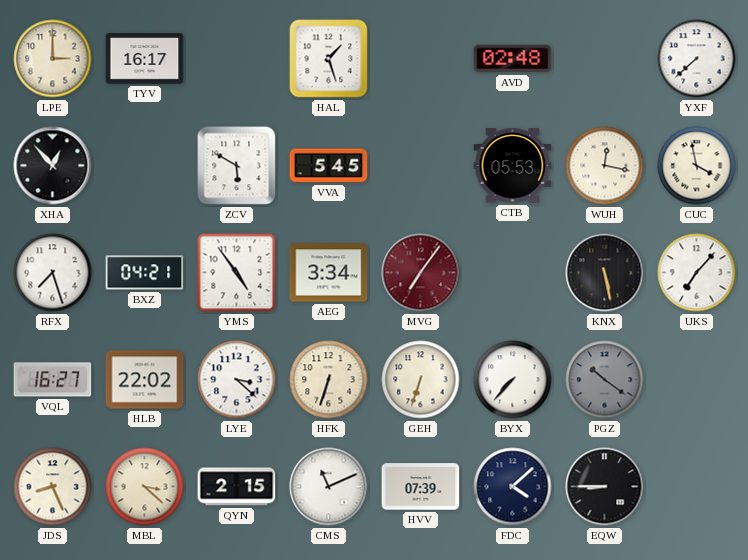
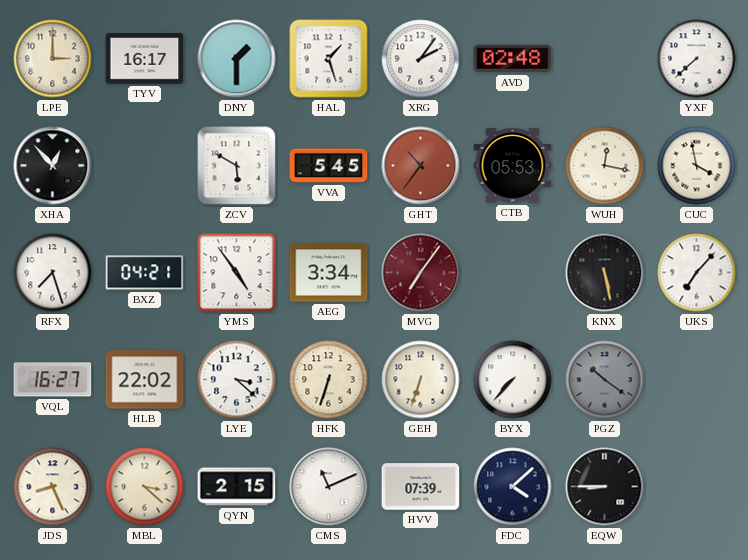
DNY: none -> 1:30
XRG: none -> 2:06
GHT: none -> 10:36
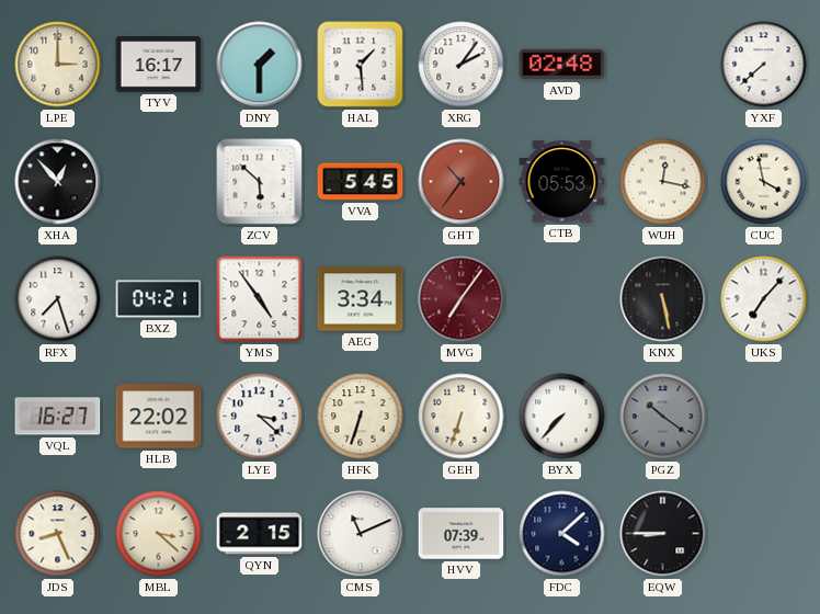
HAL: 1:27 -> 1:29
ZCV: 5:50 -> 5:52
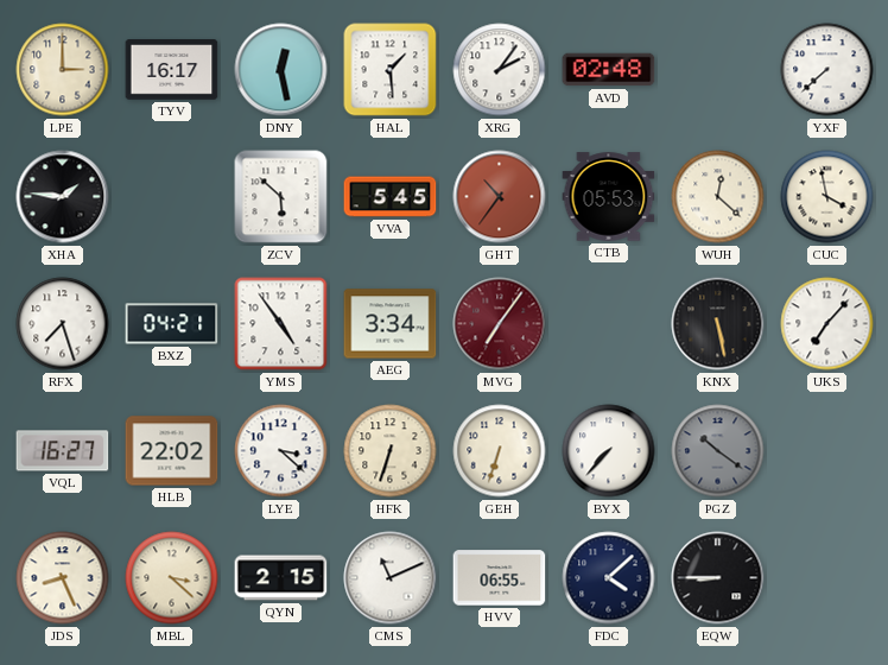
DNY: 1:30 -> 12:28
XHA: 12:53 -> 1:46
WUH: 12:17 -> 12:22
HVV: 07:39 -> 06:55
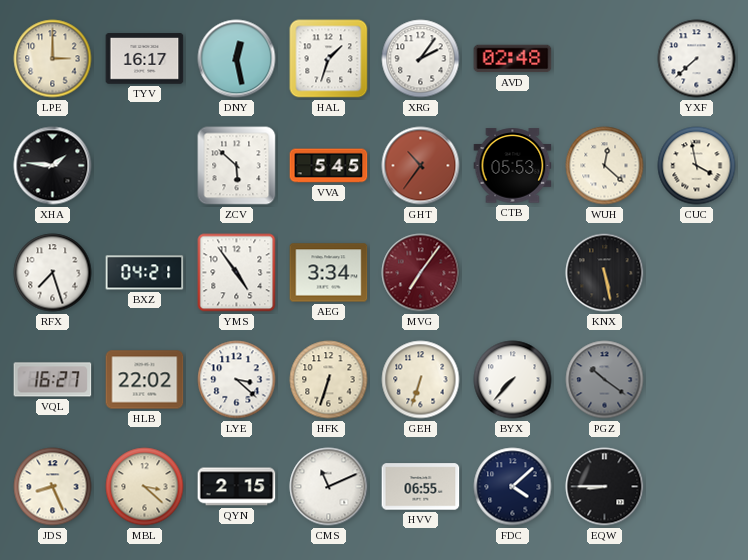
HAL: 1:29 -> 1:33
UKS: 7:07 -> none
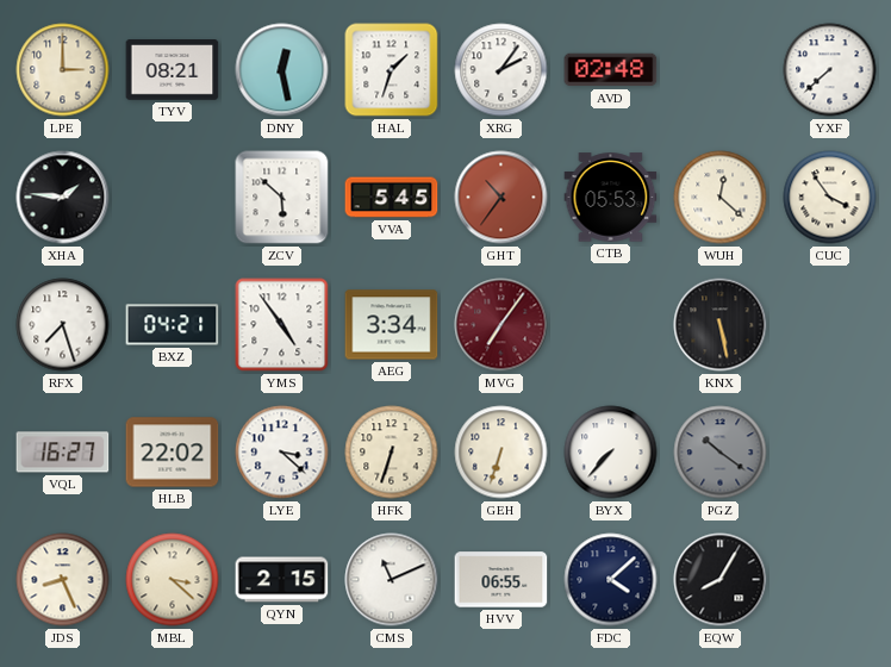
TYV: 16:17 -> 08:21
CUC: 3:58 -> 3:54
EQW: 8:45 -> 8:05
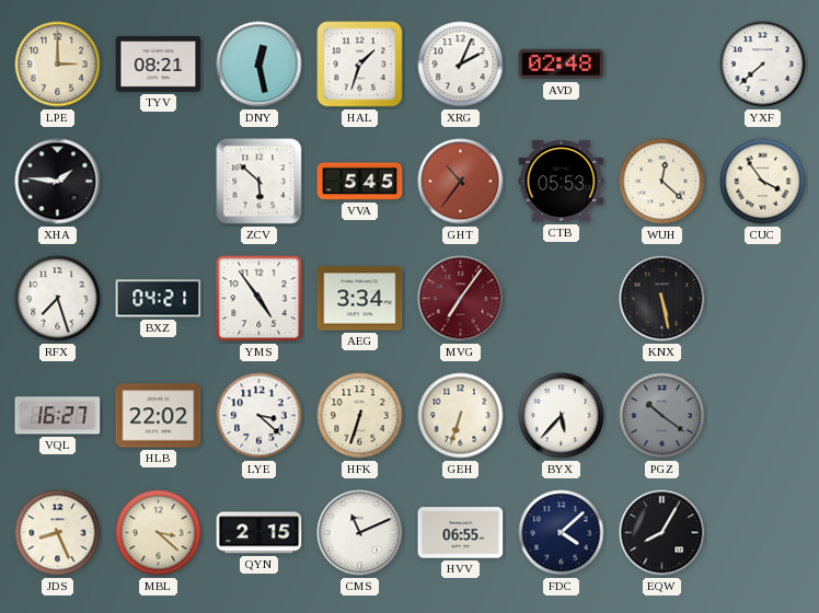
XRG: 2:06 -> 2:04
BYX: 7:37 -> 5:37
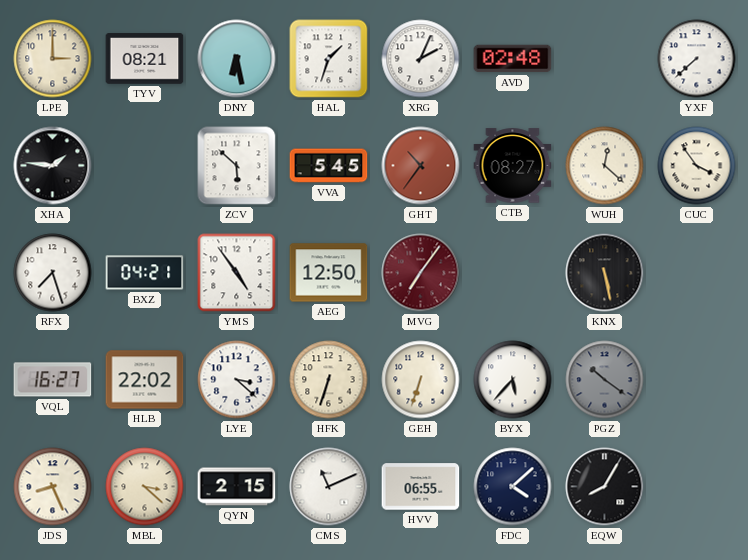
DNY: 12:28 -> 6:28
CTB: 05:53 -> 08:27
AEG: 3:34 -> 12:50
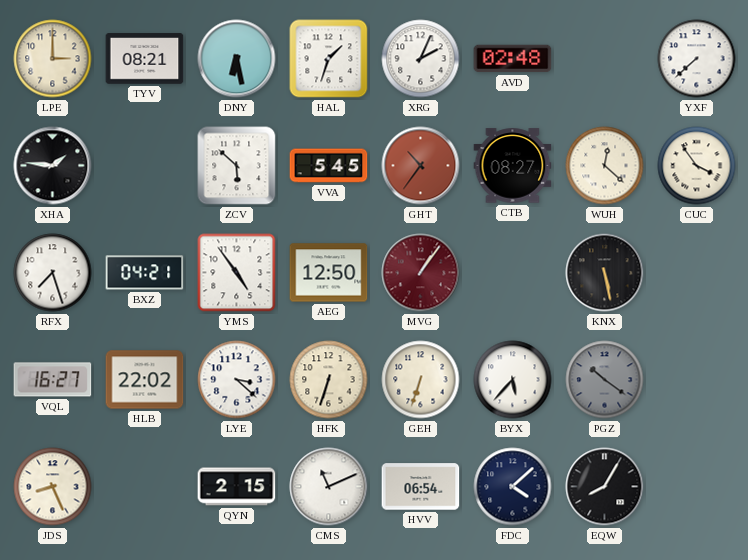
MVG: 7:06 -> 1:06
MBL: 3:22 -> none
HVV: 06:55 -> 06:54
